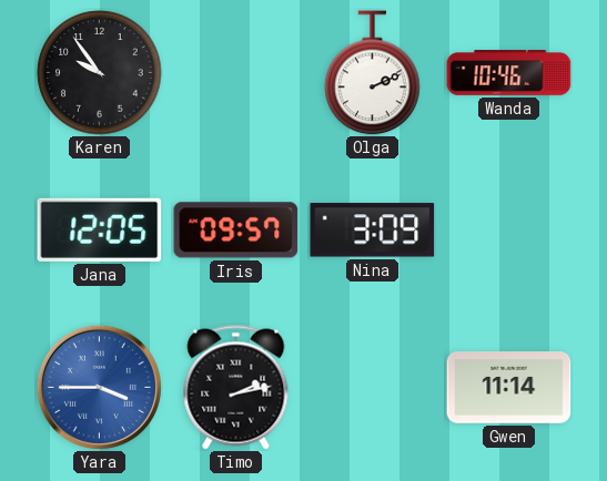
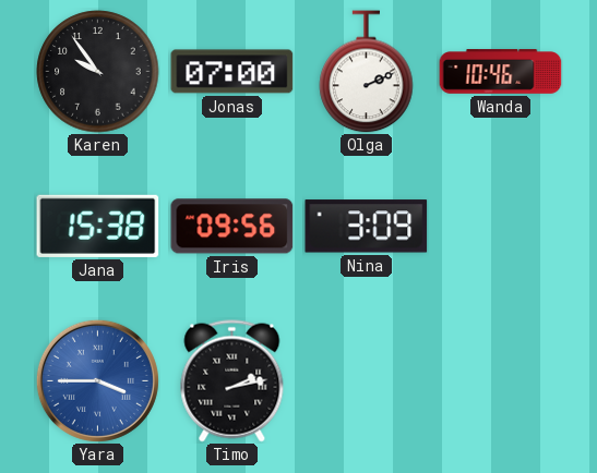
Jonas: none -> 07:00
Jana: 12:05 -> 15:38
Iris: 09:57 -> 09:56
Gwen: 11:14 -> none
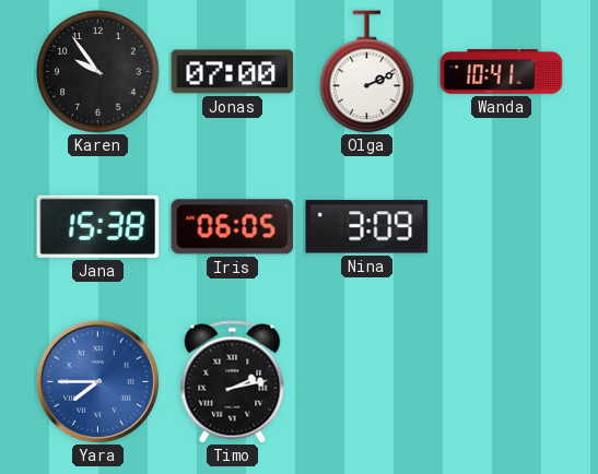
Wanda: 10:46 -> 10:41
Iris: 09:56 -> 06:05
Yara: 3:45 -> 7:45
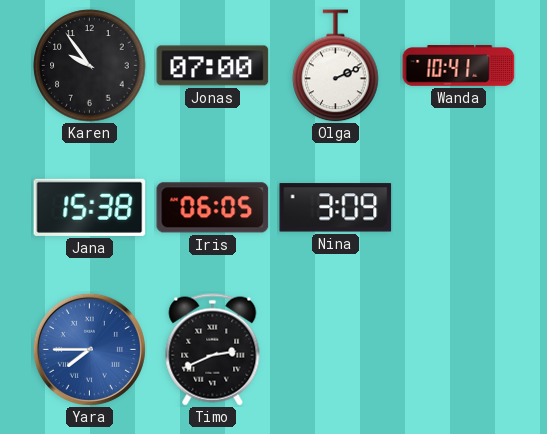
Timo: 2:13 -> 2:41
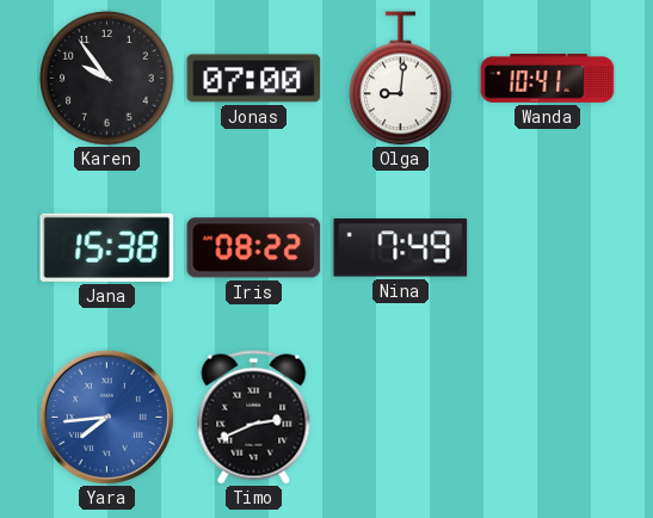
Olga: 2:11 -> 9:01
Iris: 06:05 -> 08:22
Nina: 3:09 -> 7:49
Yara: 7:45 -> 7:44
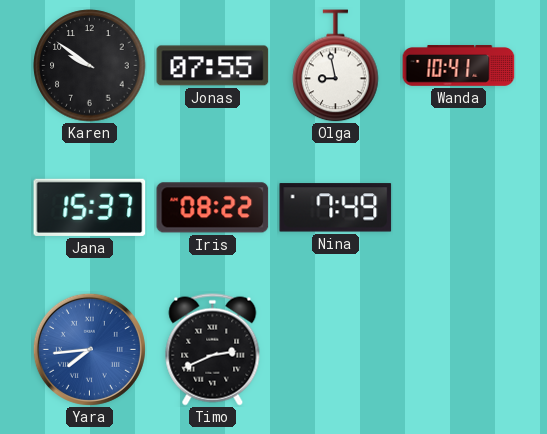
Karen: 9:54 -> 9:51
Jonas: 07:00 -> 07:55
Olga: 9:01 -> 8:58
Jana: 15:38 -> 15:37
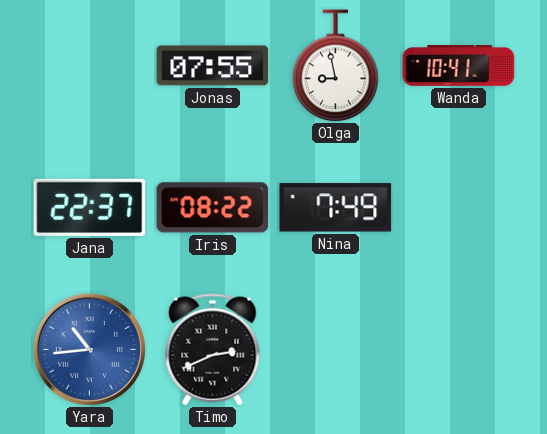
Karen: 9:51 -> none
Jana: 15:37 -> 22:37
Yara: 7:44 -> 10:44
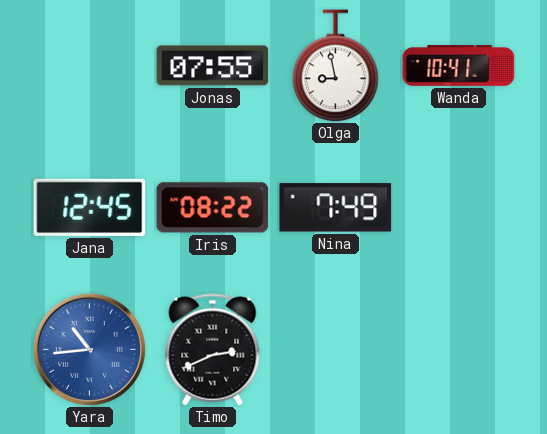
Jana: 22:37 -> 12:45
